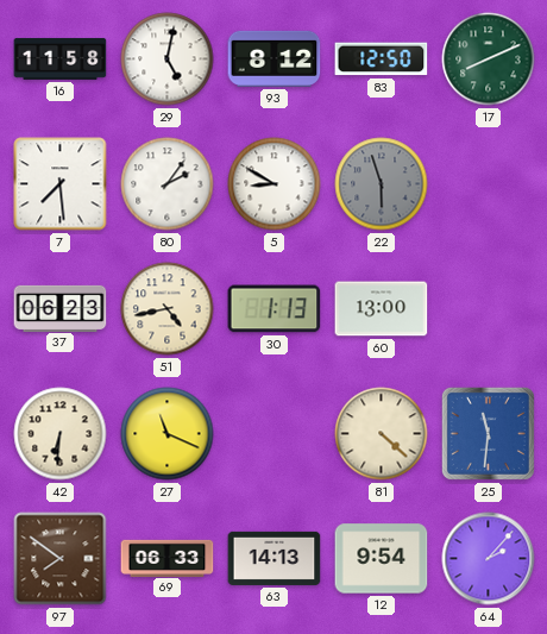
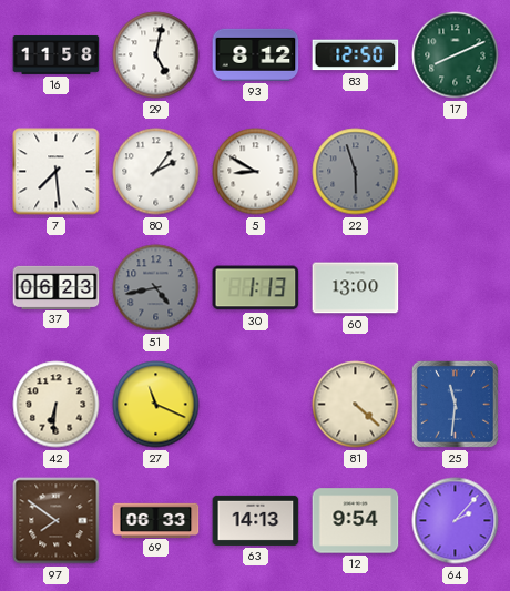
51 dial: cream -> grey
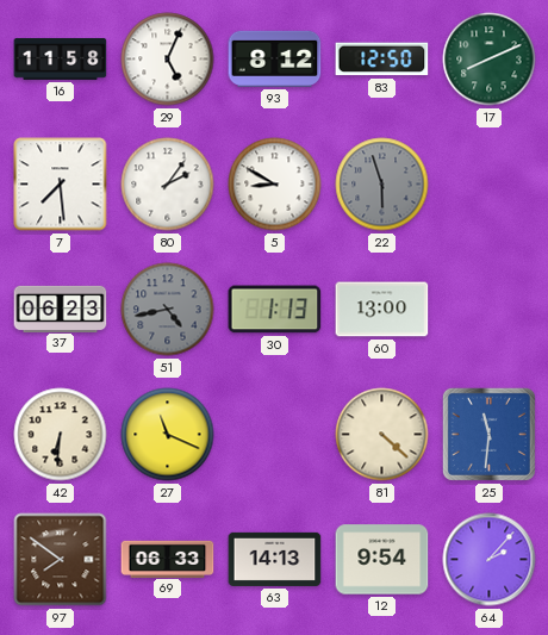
29: 5:02 -> 5:04
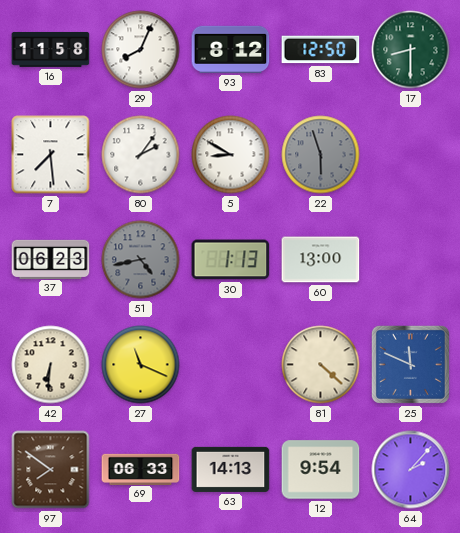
29: 5:04 -> 8:04
17: 8:11 -> 8:30
25: 11:31 -> 11:49
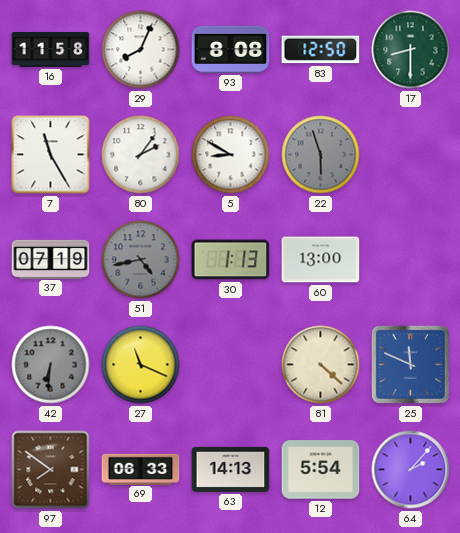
93: 8:12 -> 8:08
7: 7:29 -> 11:25
37: 06:23 -> 07:19
42 dial: cream -> grey
12: 9:54 -> 5:54
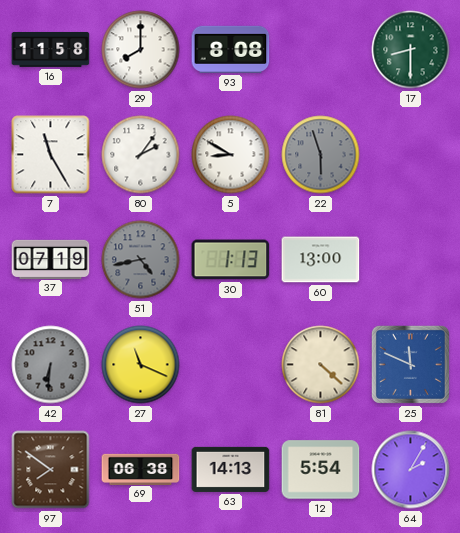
29: 8:04 -> 8:00
83: 12:50 -> none
69: 06:33 -> 06:38
64: 2:07 -> 2:05
